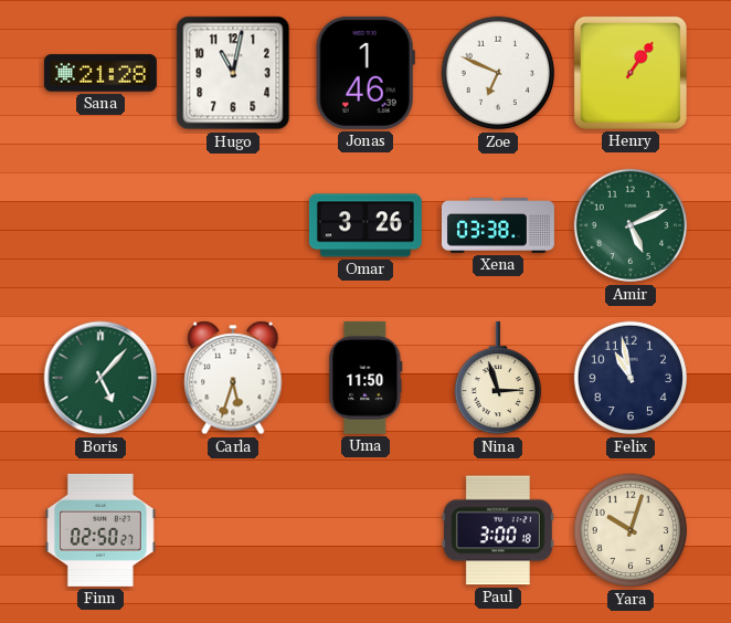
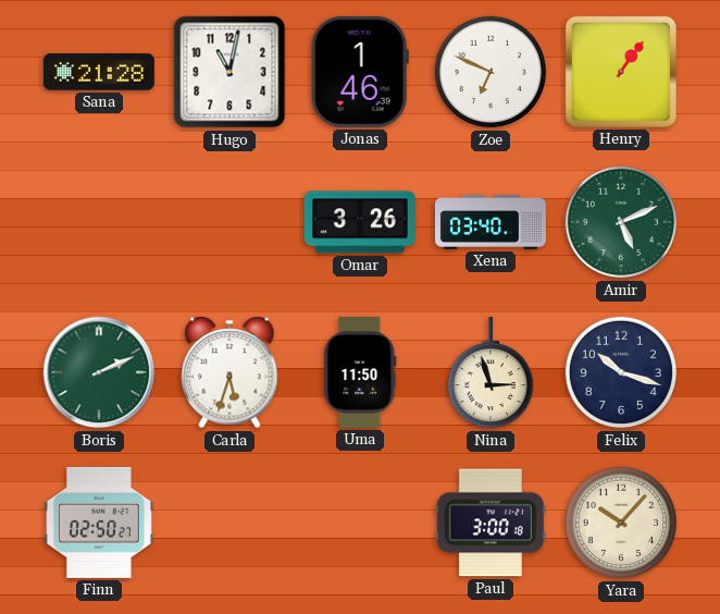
Xena: 03:38 -> 03:40
Boris: 5:07 -> 2:11
Felix: 10:58 -> 10:18
Yara: 10:03 -> 10:07
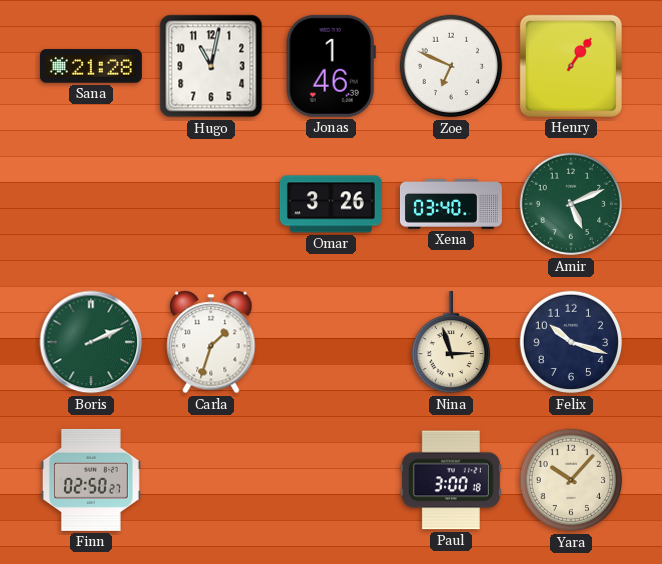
Carla: 5:33 -> 1:33
Uma: 11:50 -> none
